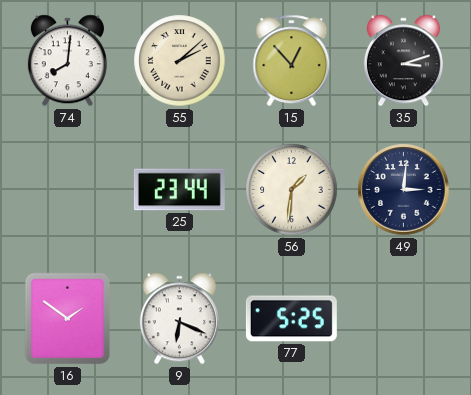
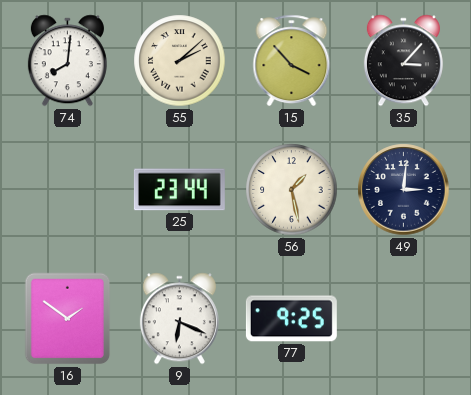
15: 12:53 -> 3:53
35: 3:12 -> 3:07
56: 1:31 -> 1:28
77: 5:25 -> 9:25
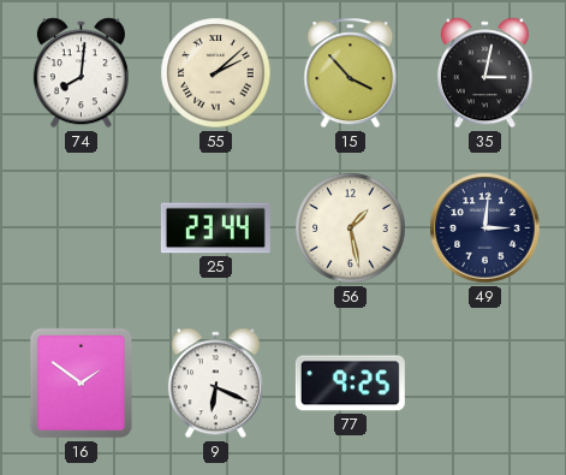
35: 3:07 -> 3:02
